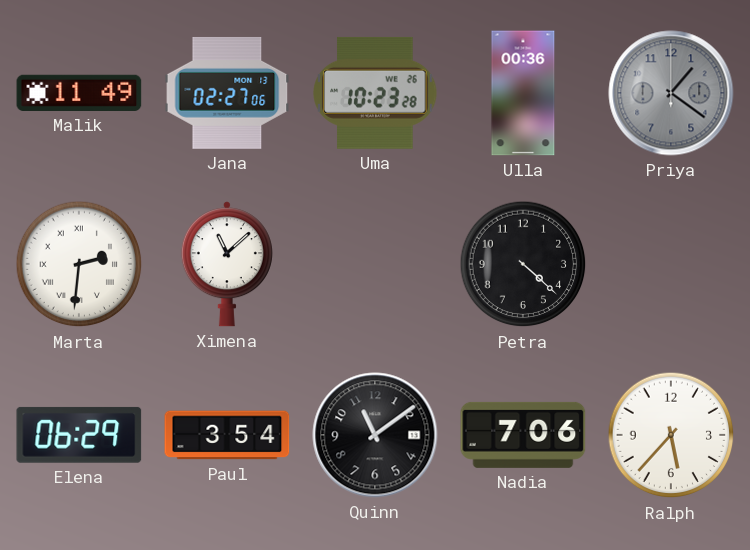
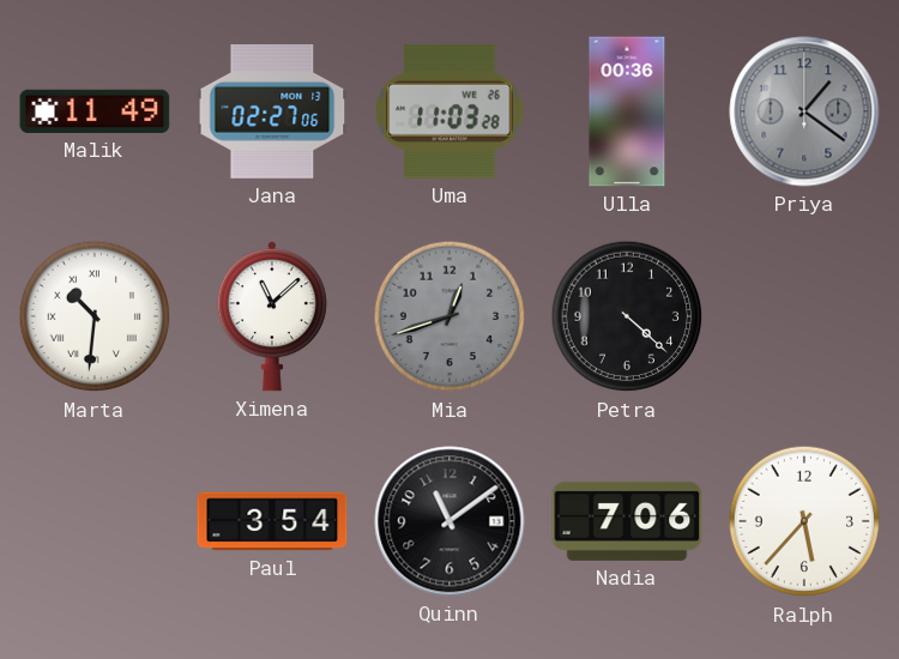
Uma: 10:23 -> 11:03
Marta: 2:31 -> 10:31
Mia: none -> 12:42
Elena: 06:29 -> none
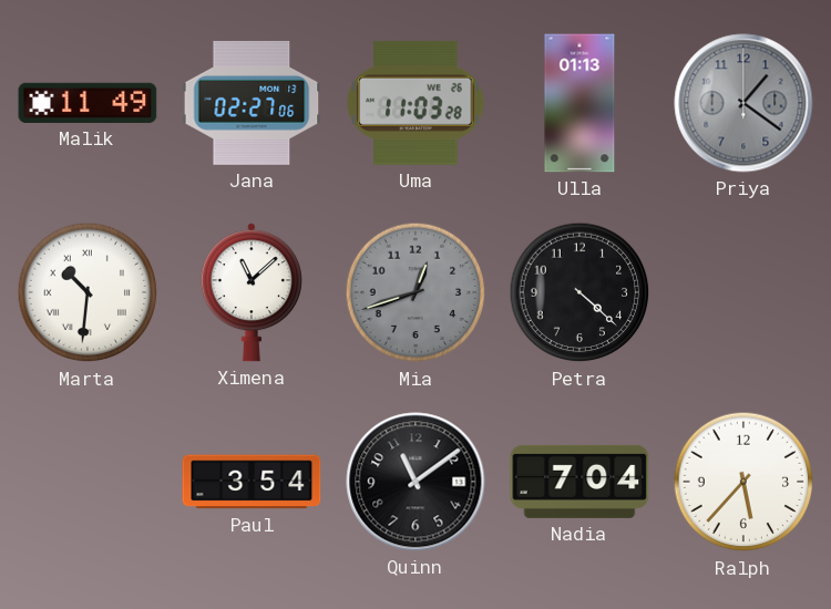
Ulla: 00:36 -> 01:13
Nadia: 7:06 -> 7:04
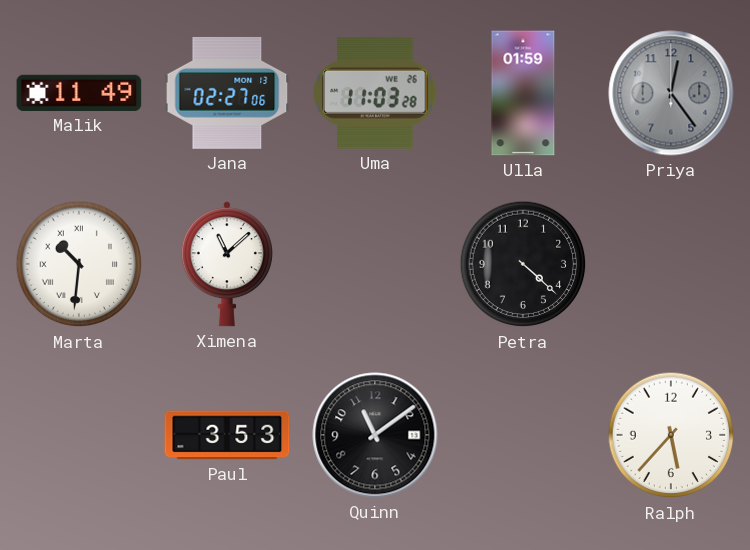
Ulla: 01:13 -> 01:59
Priya: 1:21 -> 12:24
Mia: 12:42 -> none
Paul: 3:54 -> 3:53
Nadia: 7:04 -> none
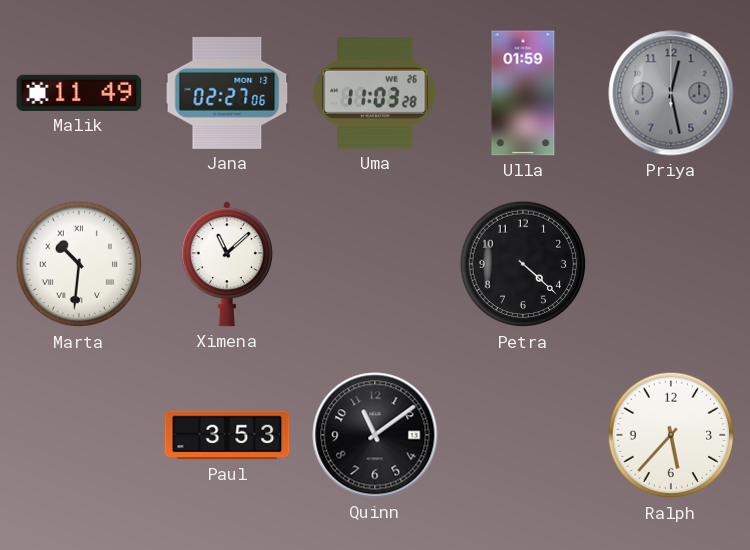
Priya: 12:24 -> 12:28
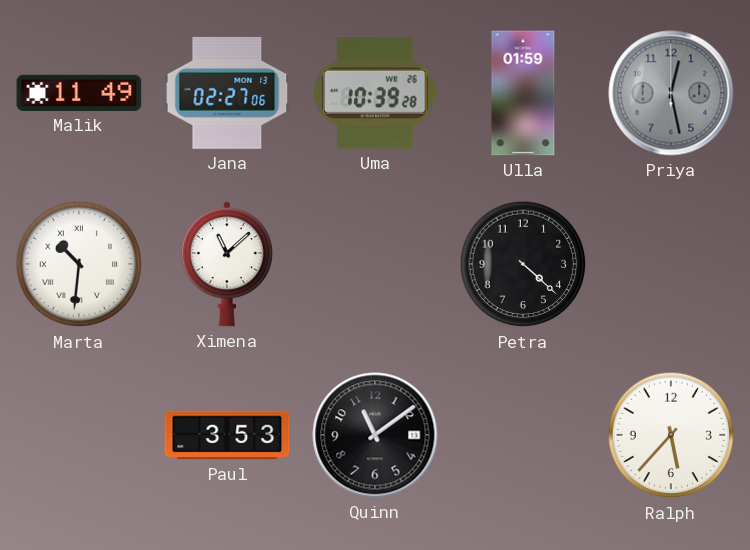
Uma: 11:03 -> 10:39
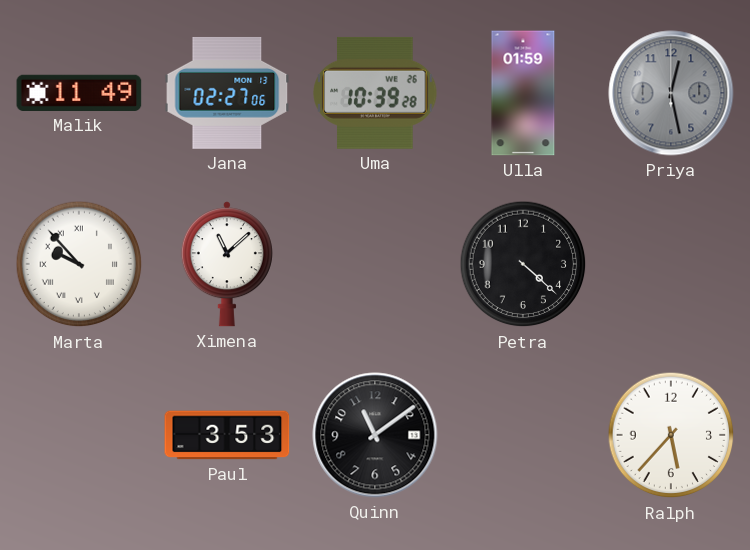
Marta: 10:31 -> 9:53
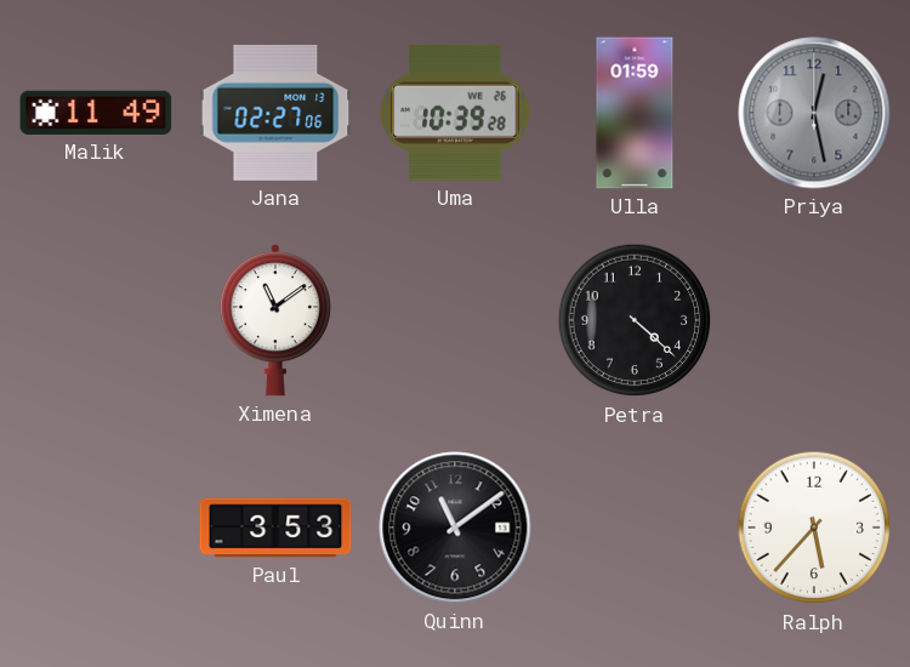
Marta: 9:53 -> none
Ximena: 11:08 -> 11:09
